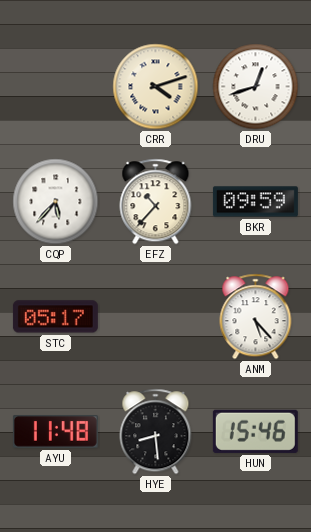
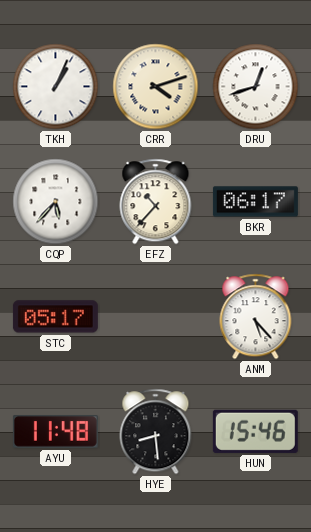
TKH: none -> 1:04
BKR: 09:59 -> 06:17
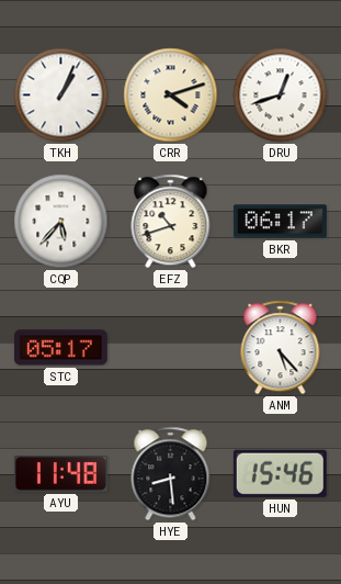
EFZ: 10:37 -> 10:42
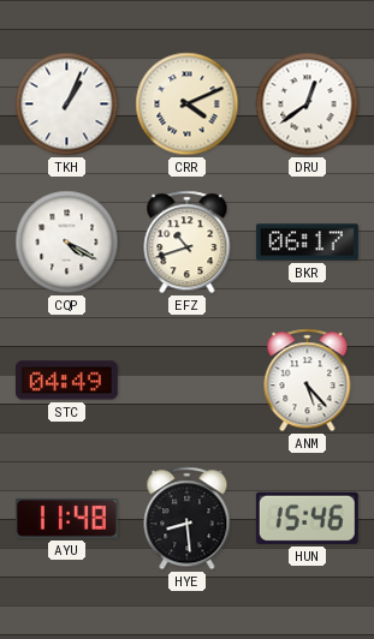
CRR: 4:12 -> 4:11
DRU: 12:42 -> 12:39
CQP: 5:37 -> 4:20
STC: 05:17 -> 04:49
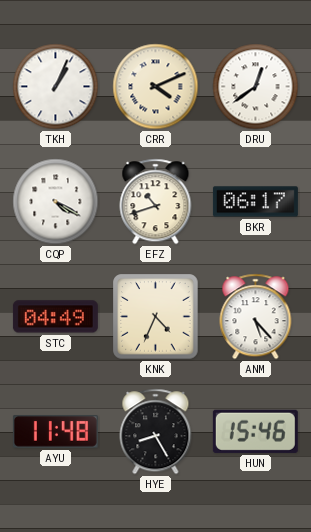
KNK: none -> 4:34
HYE: 8:29 -> 8:25
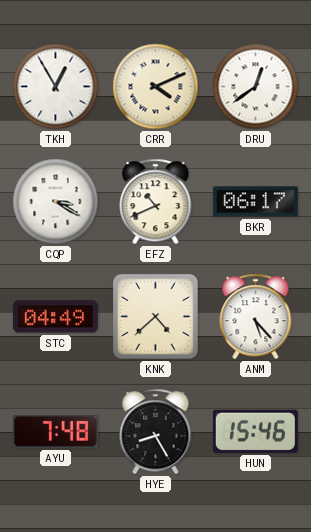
TKH: 1:04 -> 12:55
CQP: 4:20 -> 3:20
EFZ: 10:42 -> 10:41
KNK: 4:34 -> 4:38
AYU: 11:48 -> 7:48
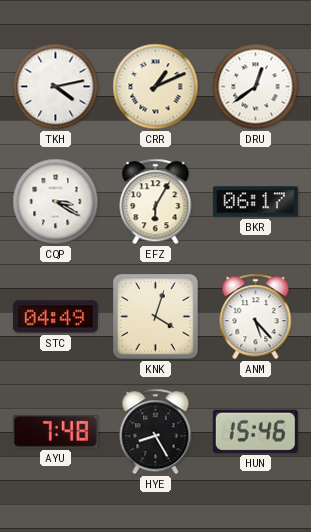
TKH: 12:55 -> 4:13
CRR: 4:11 -> 1:11
EFZ: 10:41 -> 6:05
KNK: 4:38 -> 4:03
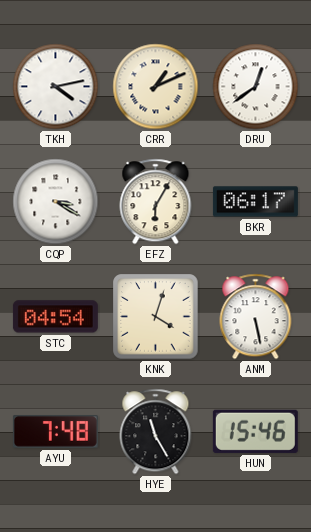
STC: 04:49 -> 04:54
ANM: 5:23 -> 5:28
HYE: 8:25 -> 11:25
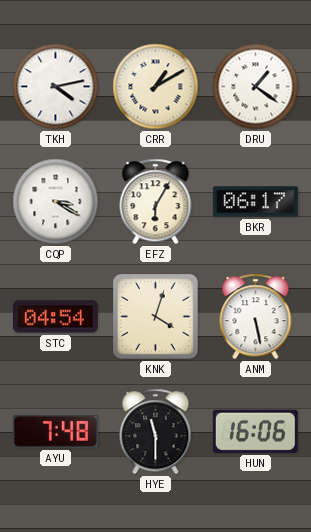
CRR: 1:11 -> 1:10
DRU: 12:39 -> 1:21
HYE: 11:25 -> 11:30
HUN: 15:46 -> 16:06
